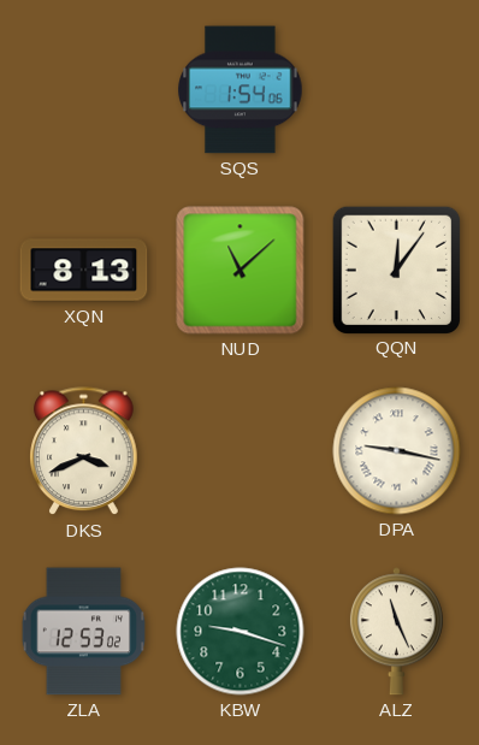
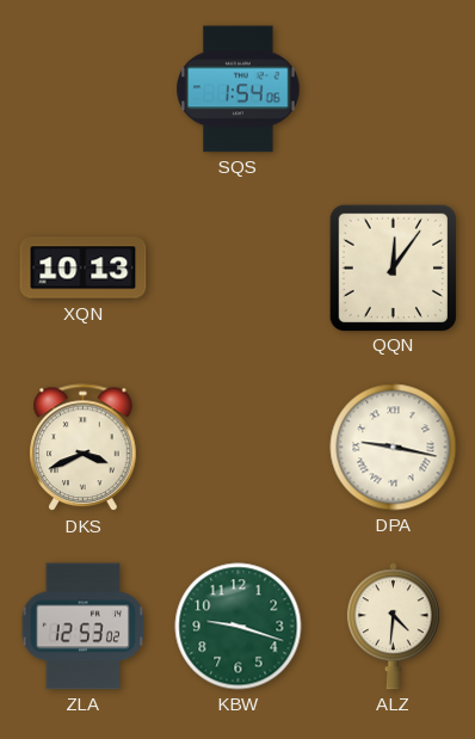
XQN: 8:13 -> 10:13
NUD: 11:08 -> none
ALZ: 11:26 -> 4:31
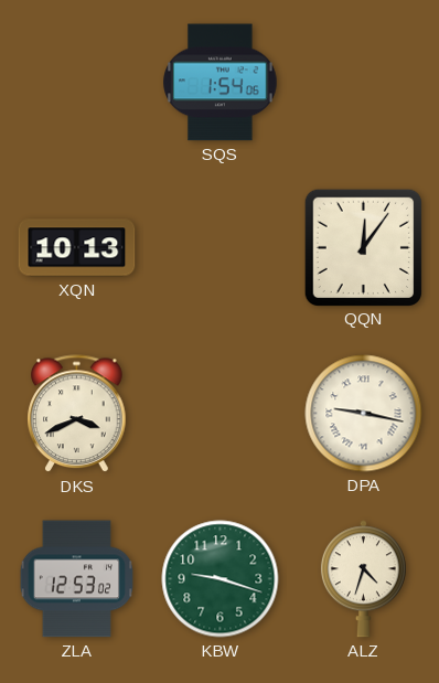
ALZ: 4:31 -> 4:33
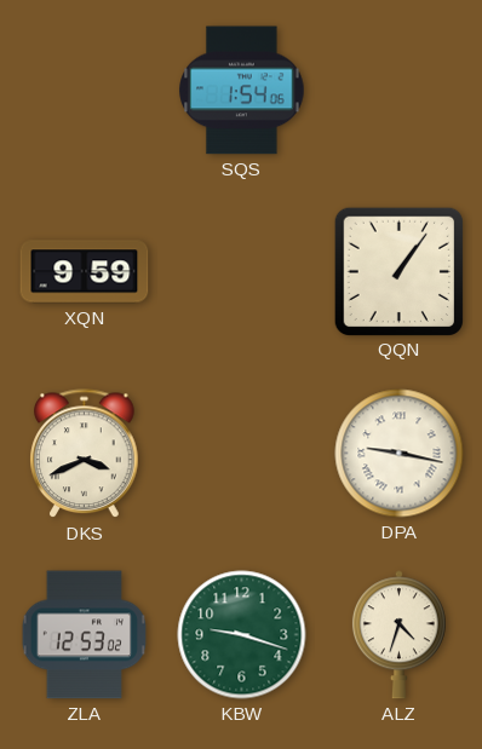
XQN: 10:13 -> 9:59
QQN: 12:06 -> 1:06
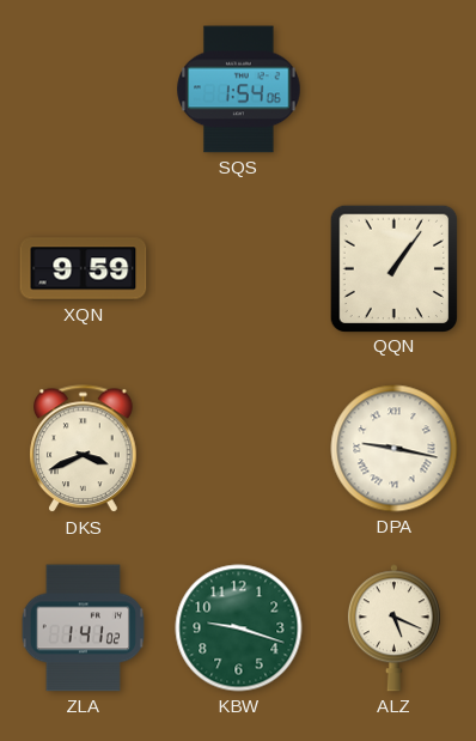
ZLA: 12:53 -> 1:41
ALZ: 4:33 -> 5:19
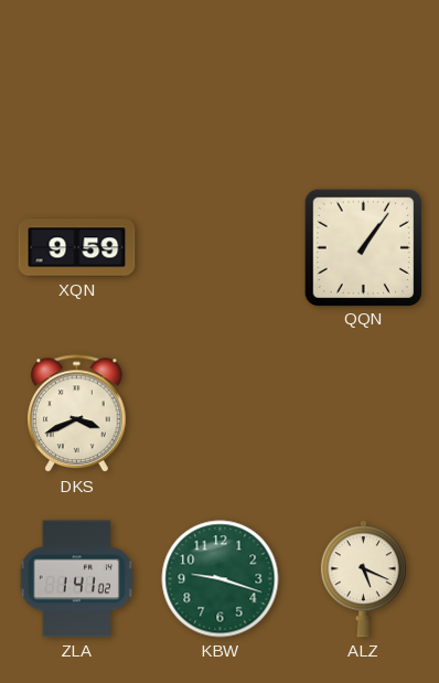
SQS: 1:54 -> none
DPA: 9:17 -> none
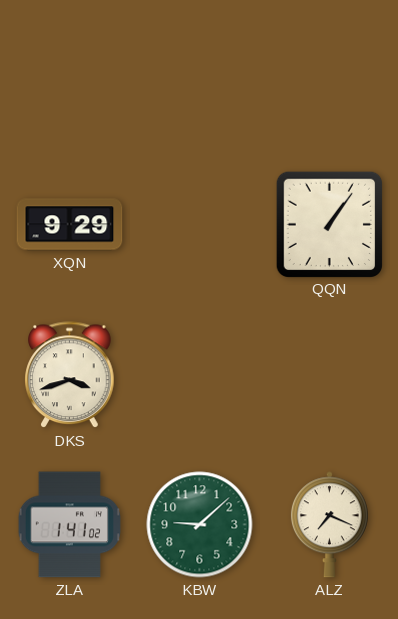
XQN: 9:59 -> 9:29
DKS: 3:41 -> 3:42
KBW: 9:18 -> 9:08
ALZ: 5:19 -> 7:19
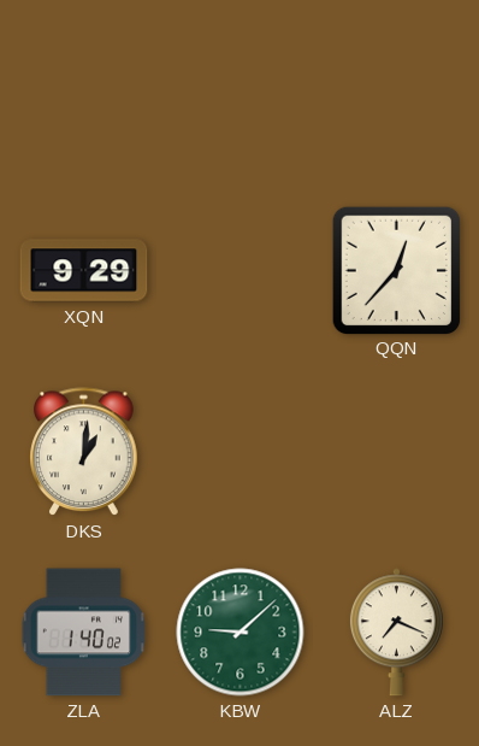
QQN: 1:06 -> 12:37
DKS: 3:42 -> 1:01
ZLA: 1:41 -> 1:40
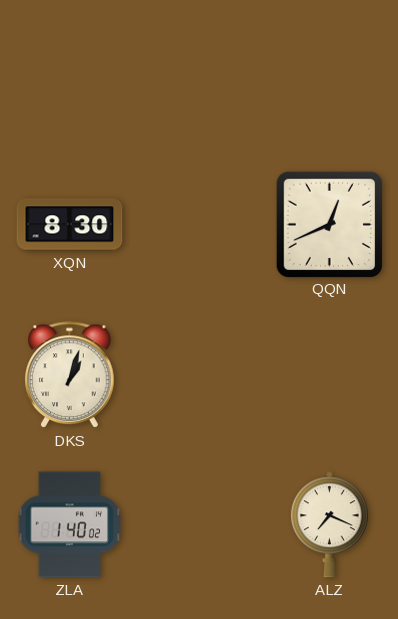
XQN: 9:29 -> 8:30
QQN: 12:37 -> 12:41
DKS: 1:01 -> 1:03
KBW: 9:08 -> none
